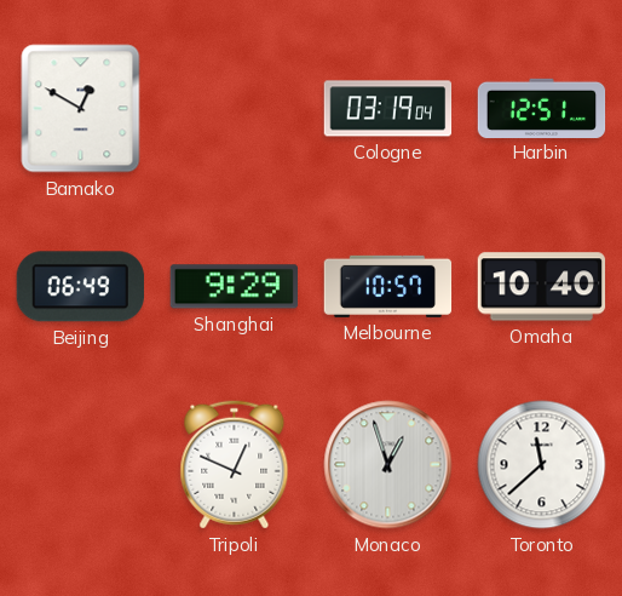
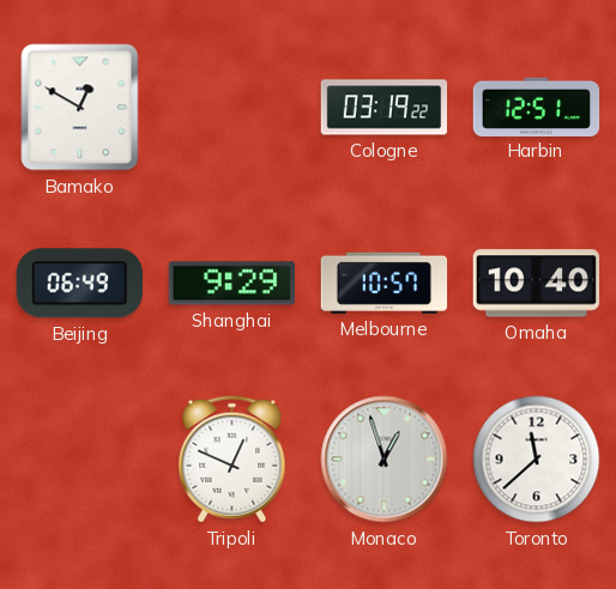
Cologne: 03:19:04 -> 03:19:22
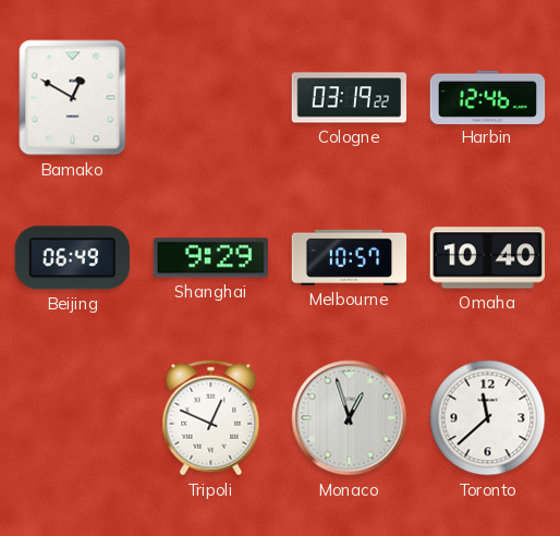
Harbin: 12:51 -> 12:46
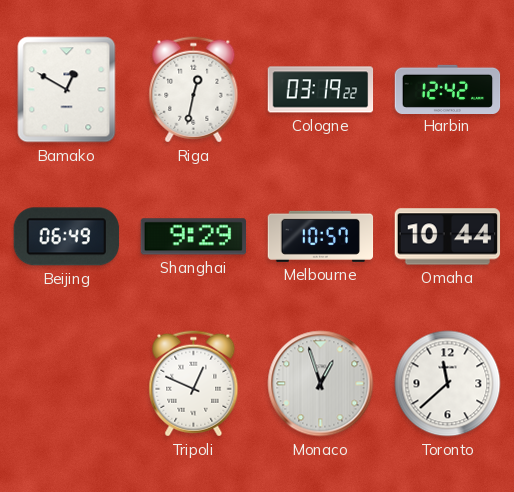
Riga: none -> 12:32
Harbin: 12:46 -> 12:42
Omaha: 10:40 -> 10:44
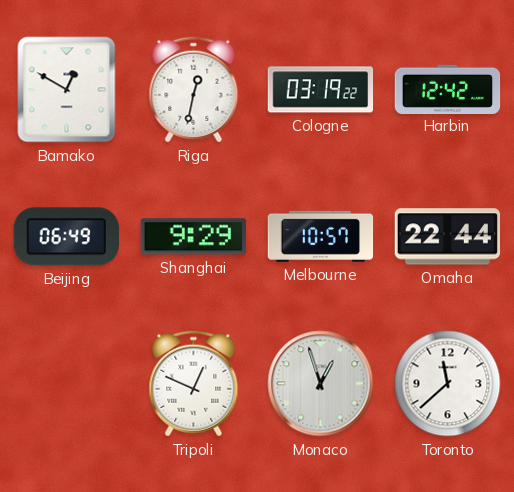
Omaha: 10:44 -> 22:44
